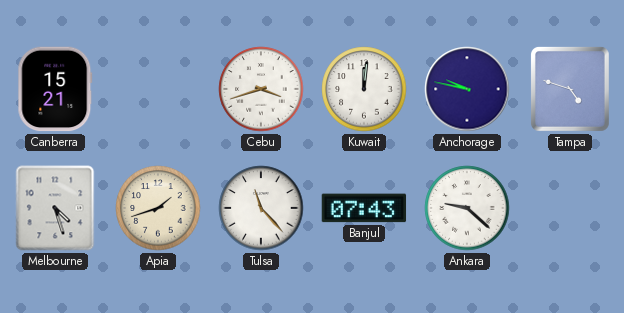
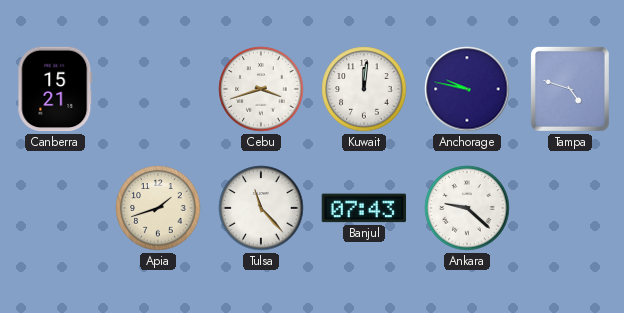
Melbourne: 4:27 -> none
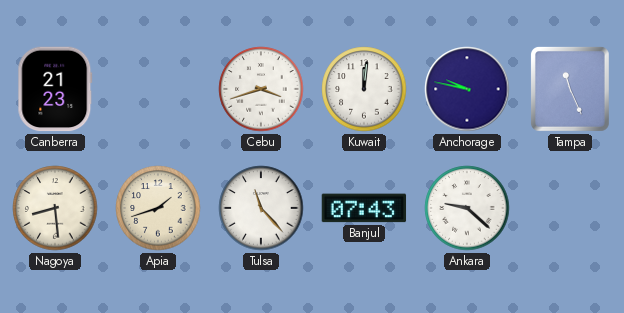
Canberra: 15:21 -> 21:23
Tampa: 4:48 -> 11:26
Nagoya: none -> 8:29
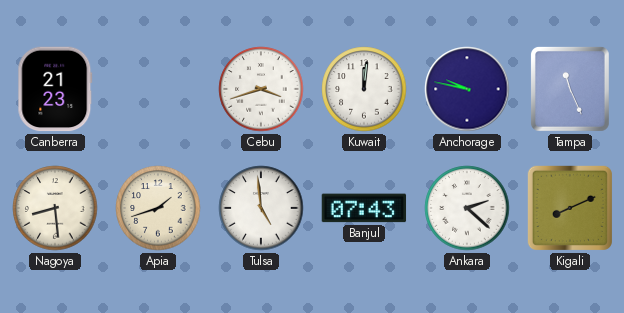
Tulsa: 11:23 -> 4:59
Ankara: 9:22 -> 2:22
Kigali: none -> 8:11
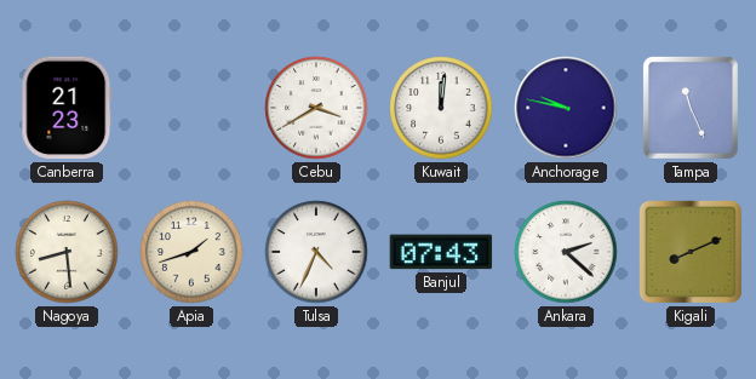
Cebu: 3:42 -> 3:40
Tulsa: 4:59 -> 4:34
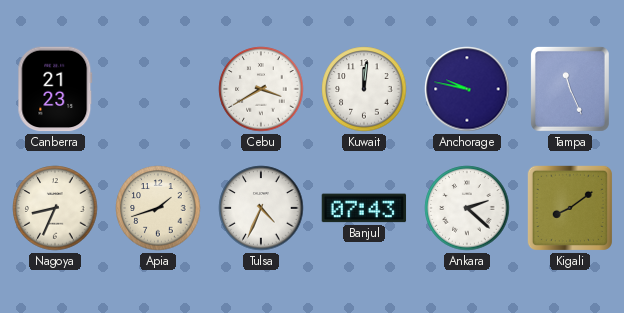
Nagoya: 8:29 -> 8:34
Kigali: 8:11 -> 8:09
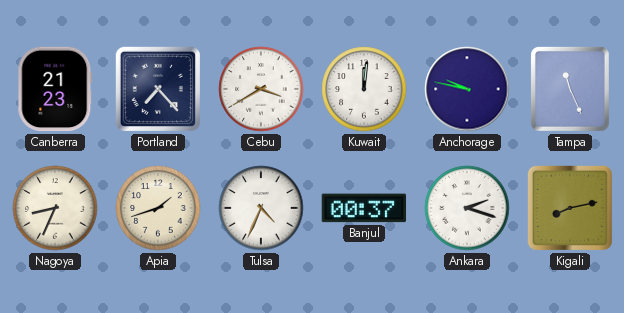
Portland: none -> 7:23
Banjul: 07:43 -> 00:37
Ankara: 2:22 -> 2:18
Kigali: 8:09 -> 8:13
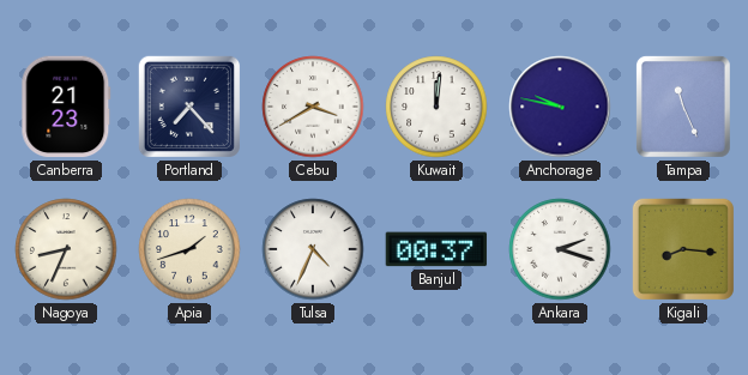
Kigali: 8:13 -> 8:16
